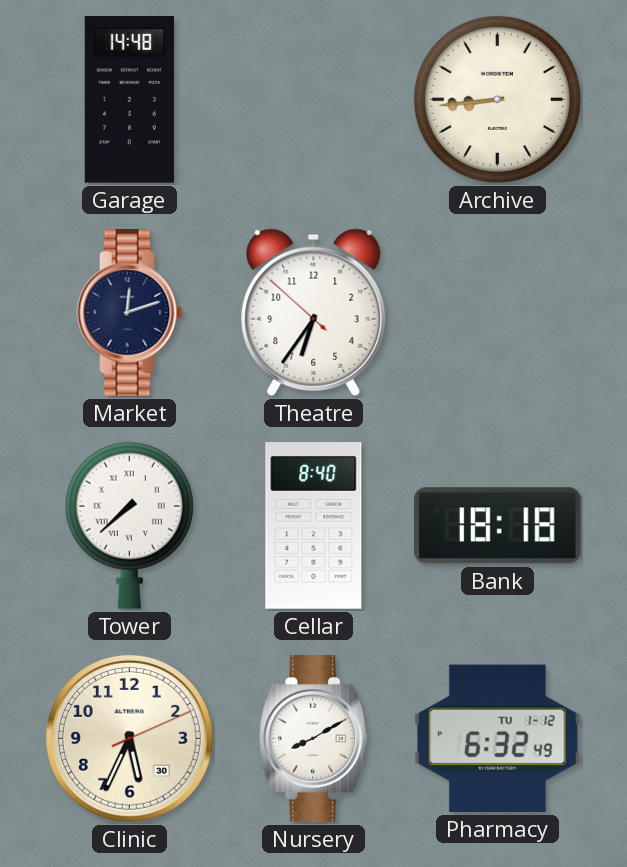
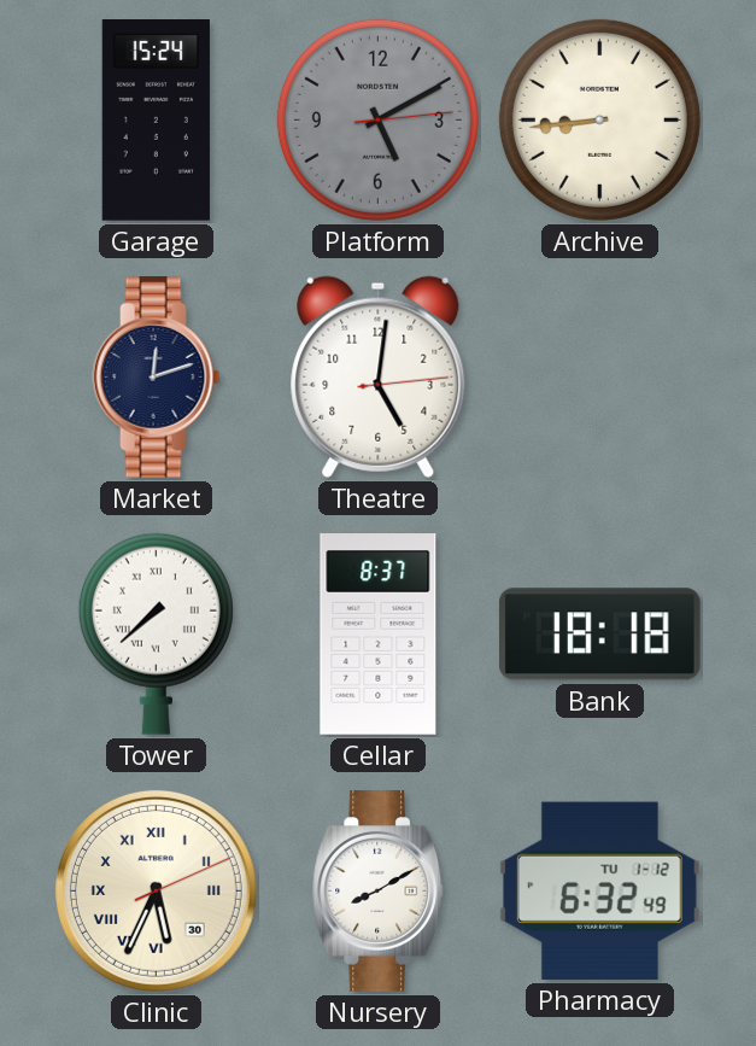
Garage: 14:48 -> 15:24
Platform: none -> 5:10
Theatre: 6:35 -> 5:01
Cellar: 8:40 -> 8:37
Clinic numerals: Arabic -> Roman
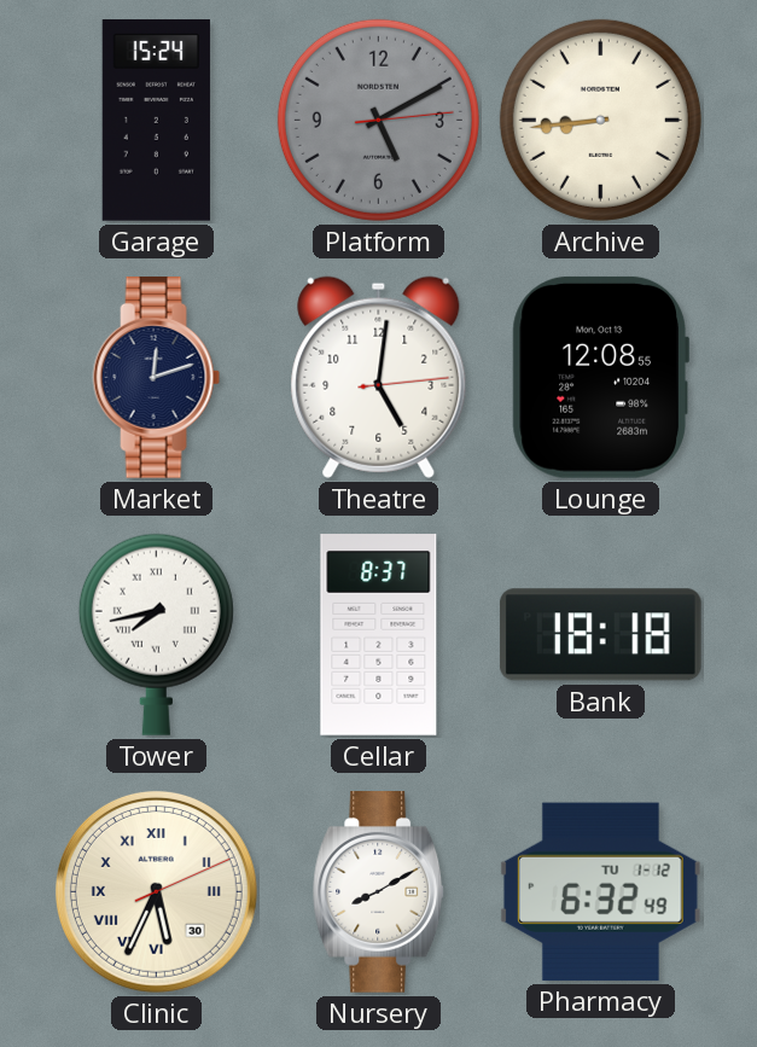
Lounge: none -> 12:08
Tower: 7:38 -> 7:43
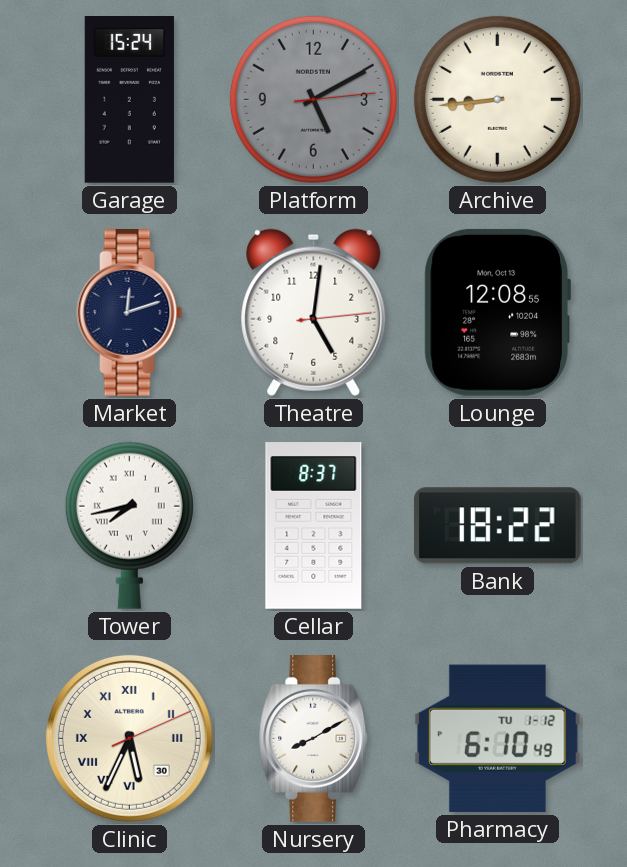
Bank: 18:18 -> 18:22
Pharmacy: 6:32 -> 6:10
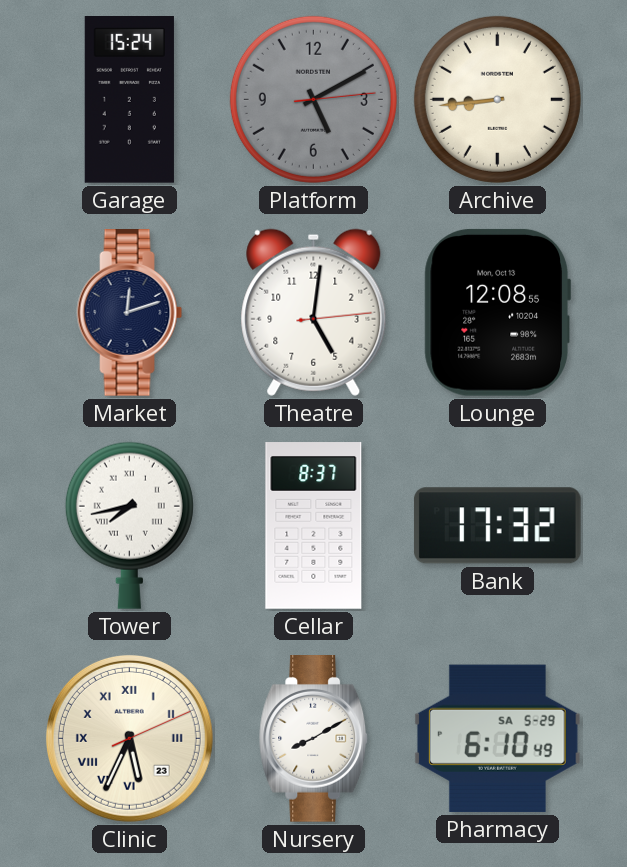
Bank: 18:22 -> 17:32
Clinic date: 30 -> 23
Pharmacy date: TU 1-12 -> SA 5-29
